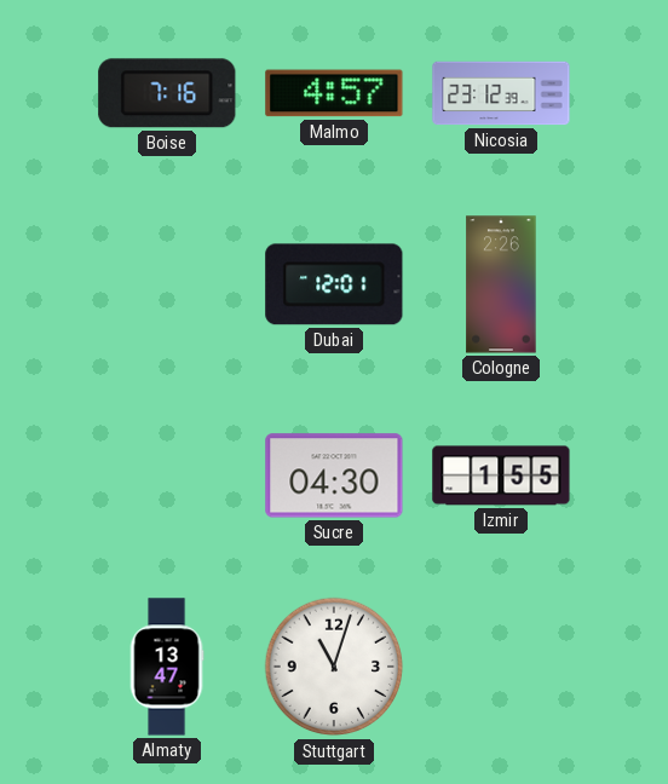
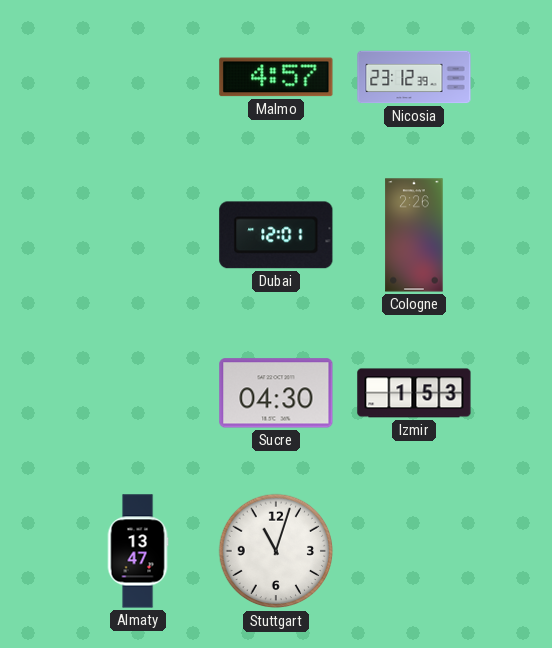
Boise: 7:16 -> none
Izmir: 1:55 -> 1:53
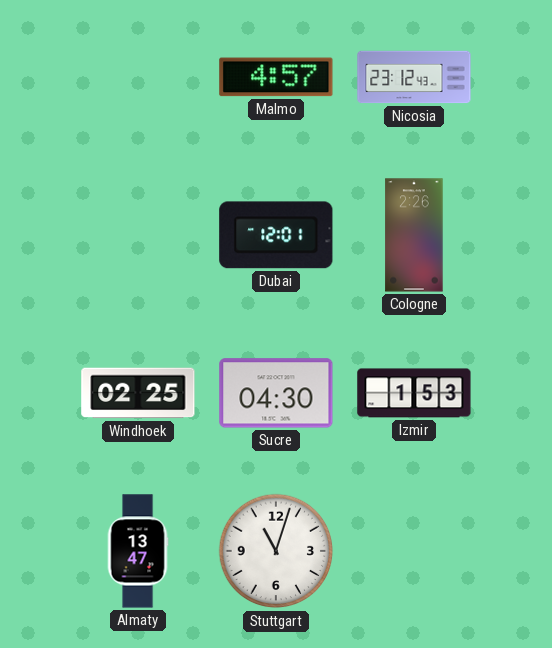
Nicosia: 23:12:39 -> 23:12:43
Windhoek: none -> 02:25
